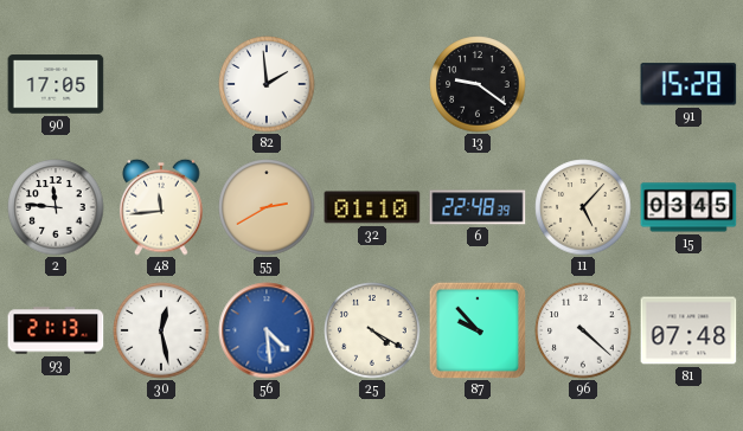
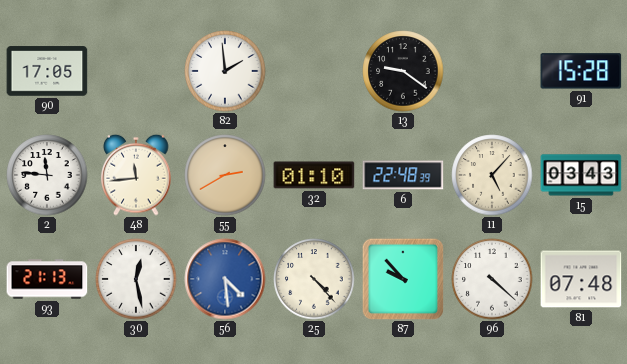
15: 03:45 -> 03:43
25: 4:20 -> 4:23
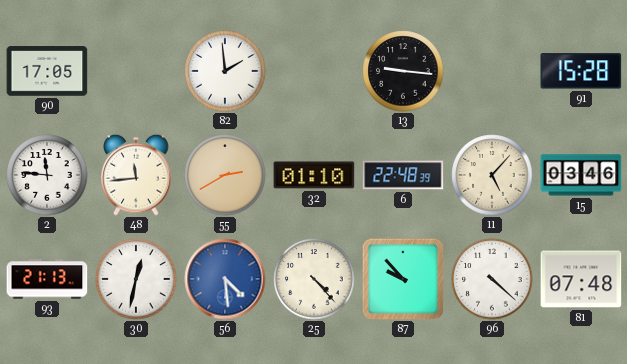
13: 9:21 -> 9:16
15: 03:43 -> 03:46
30: 12:28 -> 12:32
